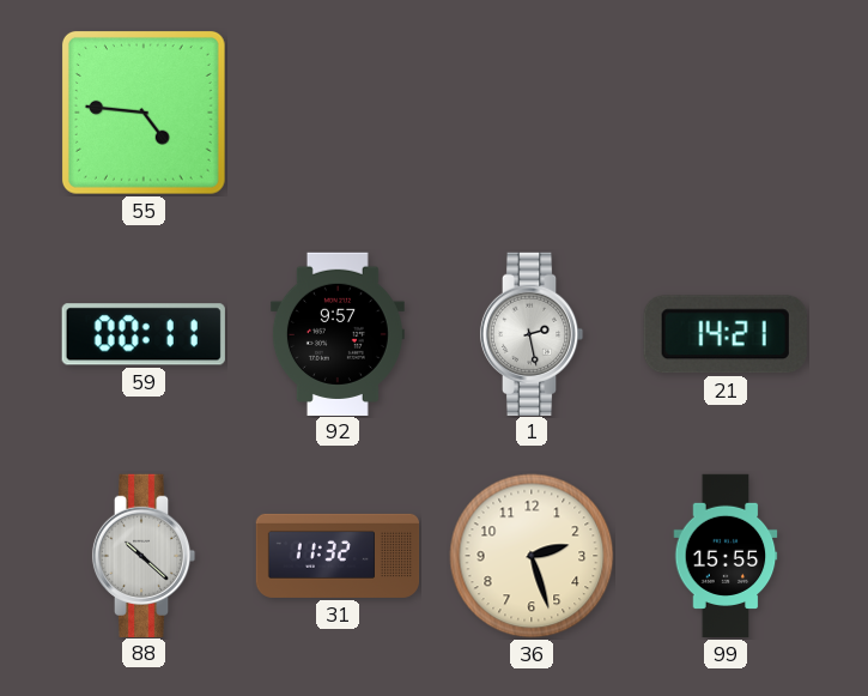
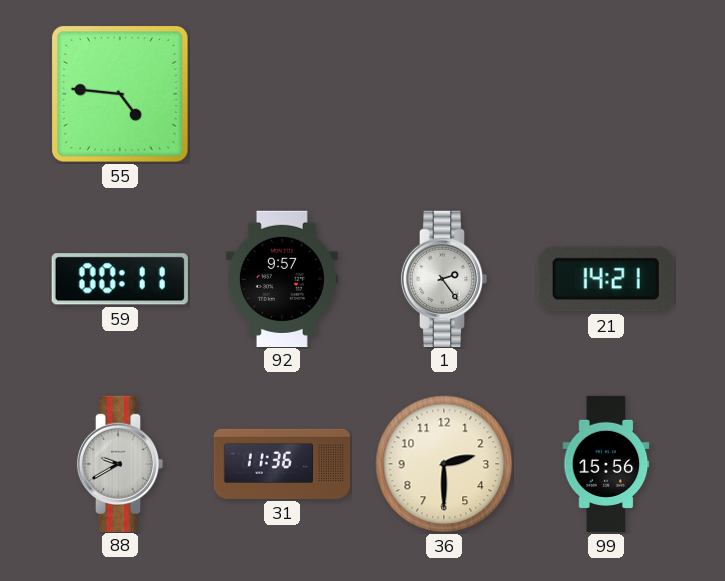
1: 2:28 -> 2:24
88: 10:22 -> 9:40
31: 11:32 -> 11:36
36: 2:27 -> 2:30
99: 15:55 -> 15:56
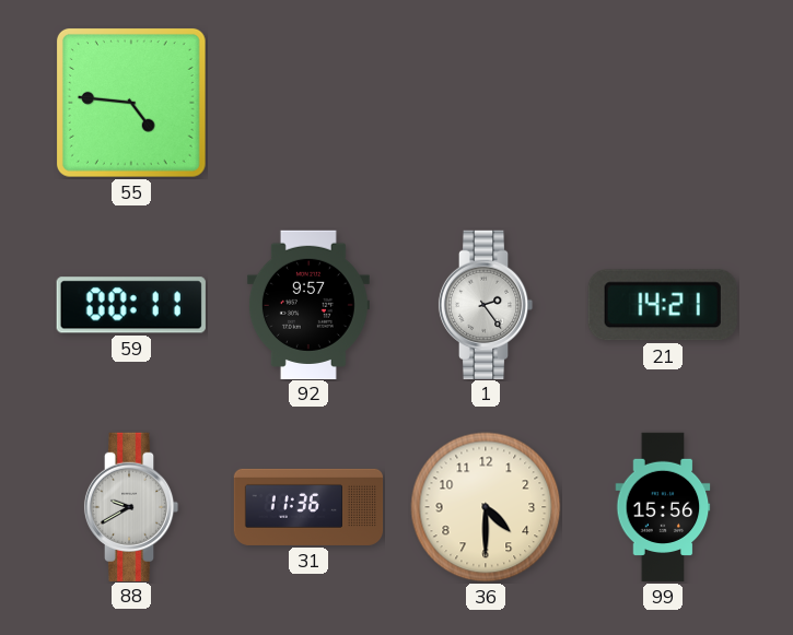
36: 2:30 -> 4:30
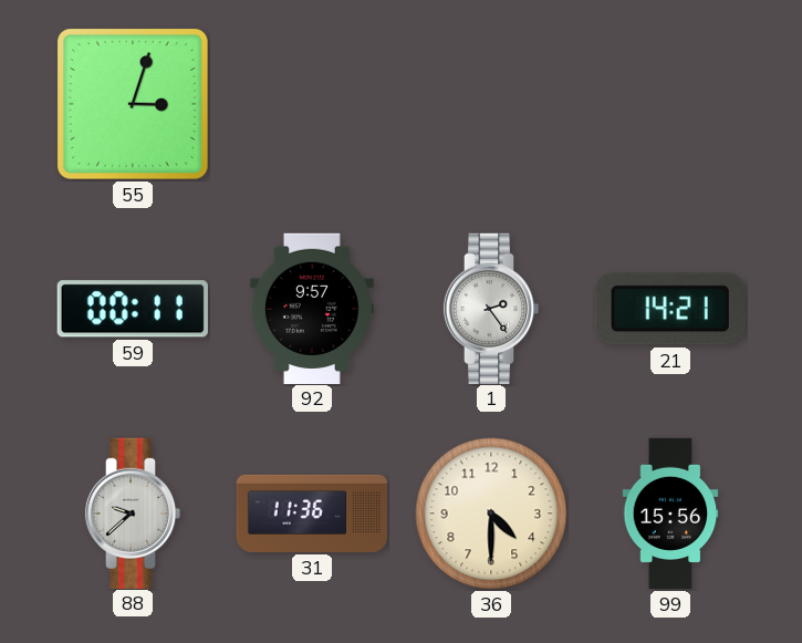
55: 4:46 -> 3:03
88: 9:40 -> 9:38
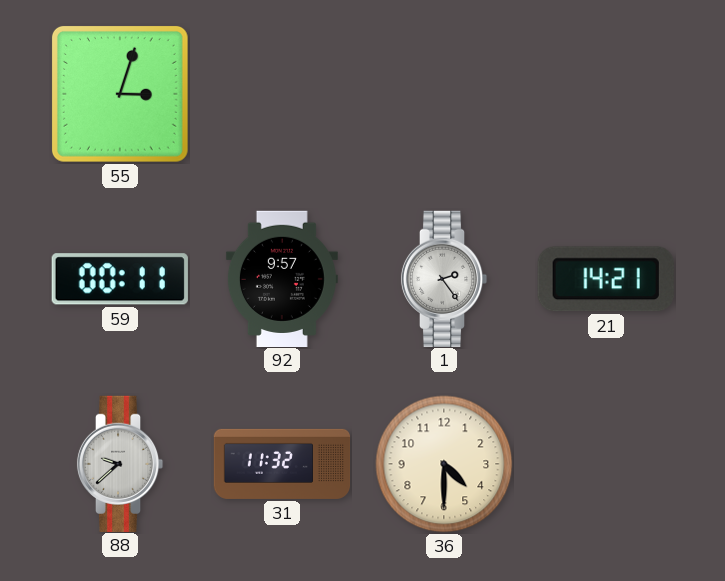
31: 11:36 -> 11:32
99: 15:56 -> none
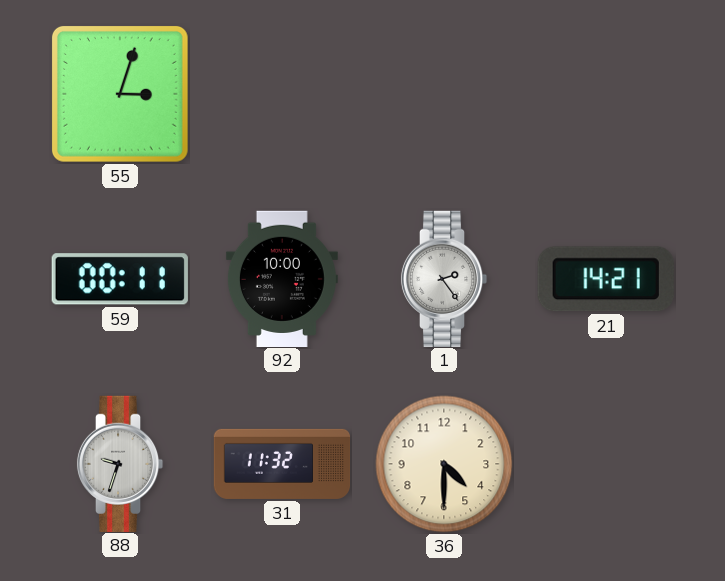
92: 9:57 -> 10:00
88: 9:38 -> 9:33
